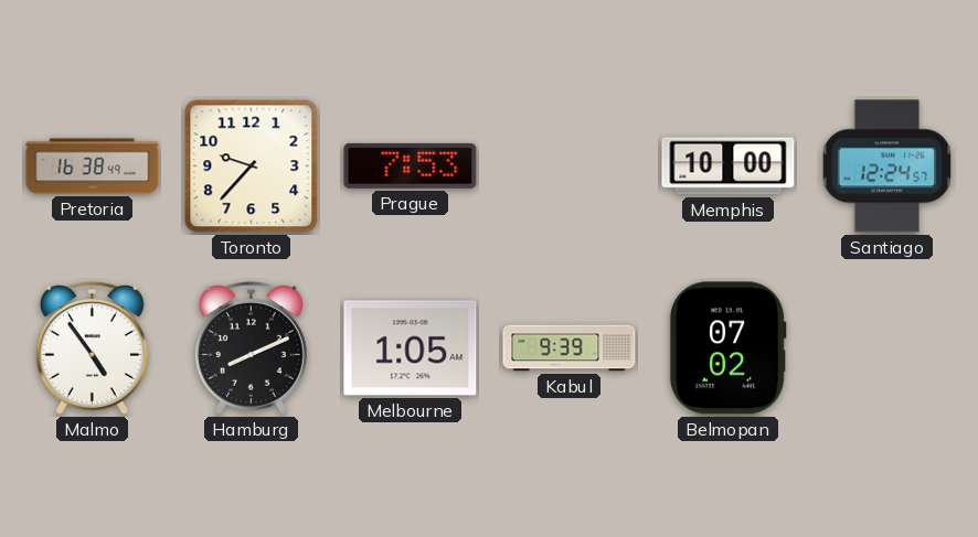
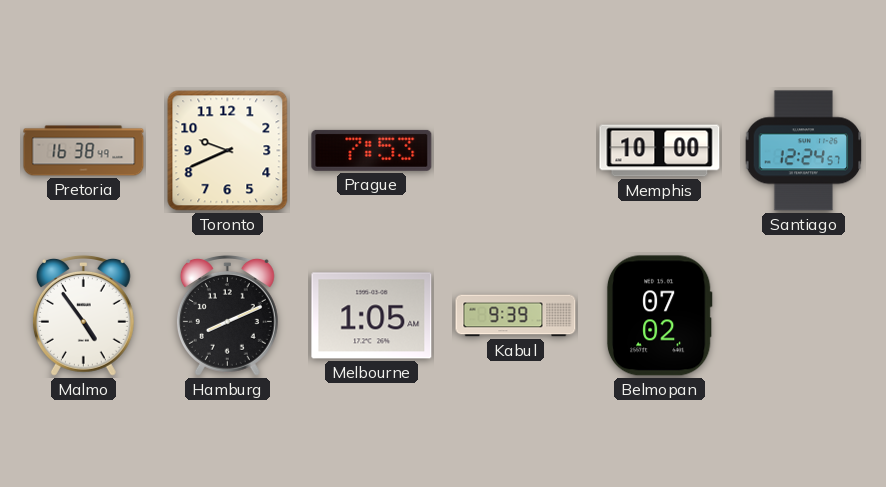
Toronto: 9:37 -> 9:41
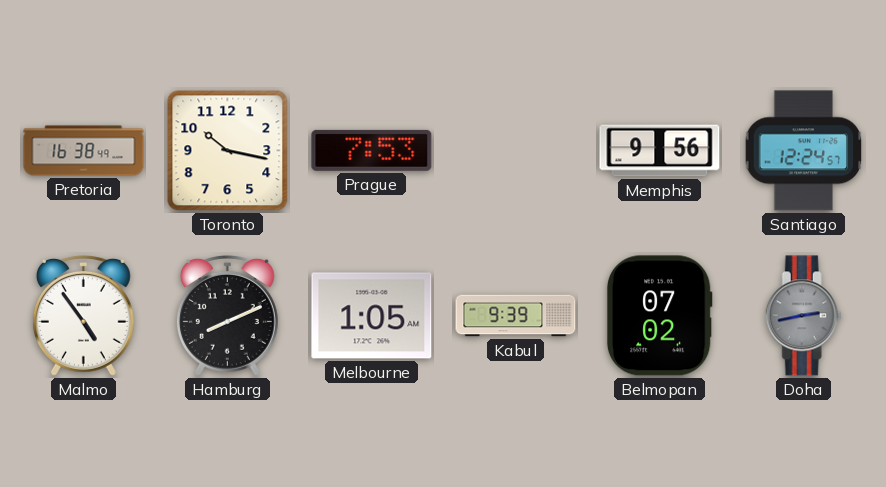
Toronto: 9:41 -> 10:17
Memphis: 10:00 -> 9:56
Doha: none -> 2:43
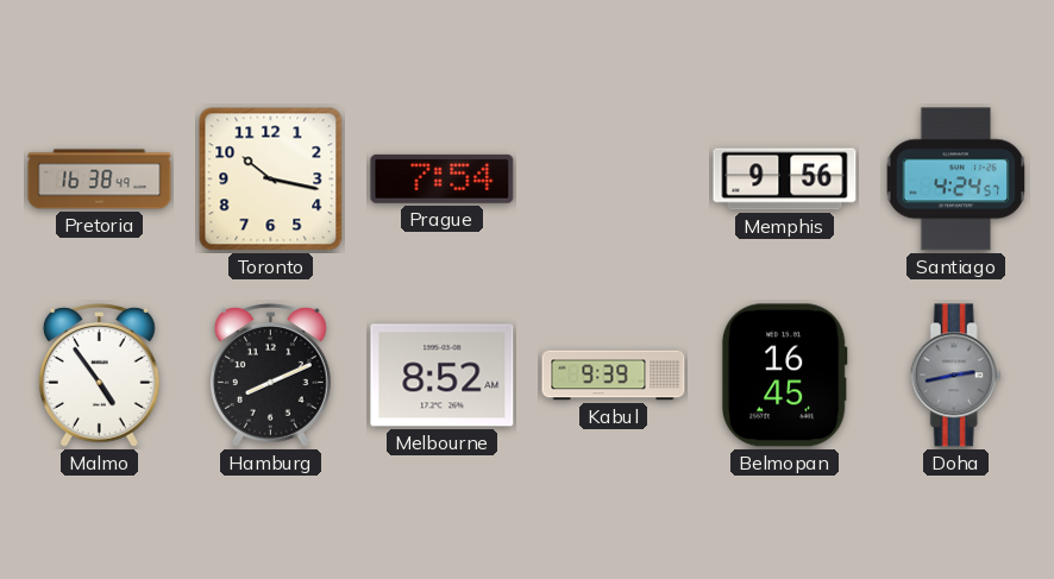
Prague: 7:53 -> 7:54
Santiago: 12:24 -> 4:24
Melbourne: 1:05 -> 8:52
Belmopan: 07:02 -> 16:45
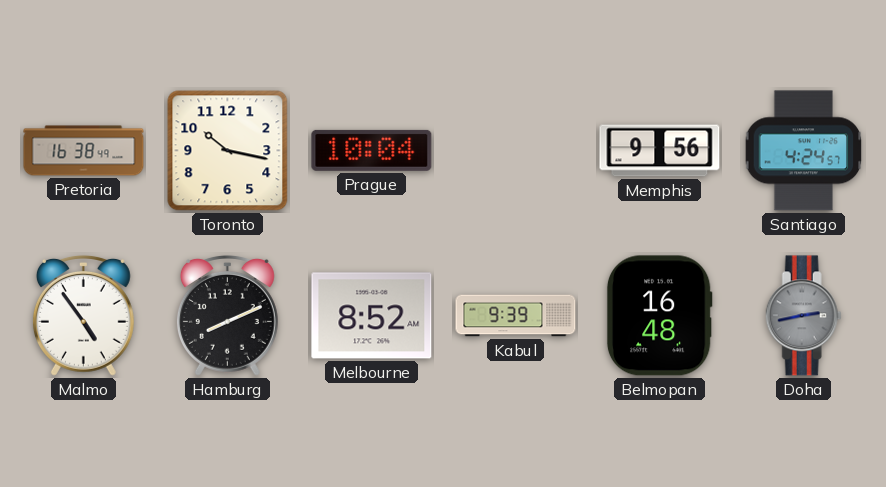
Prague: 7:54 -> 10:04
Belmopan: 16:45 -> 16:48
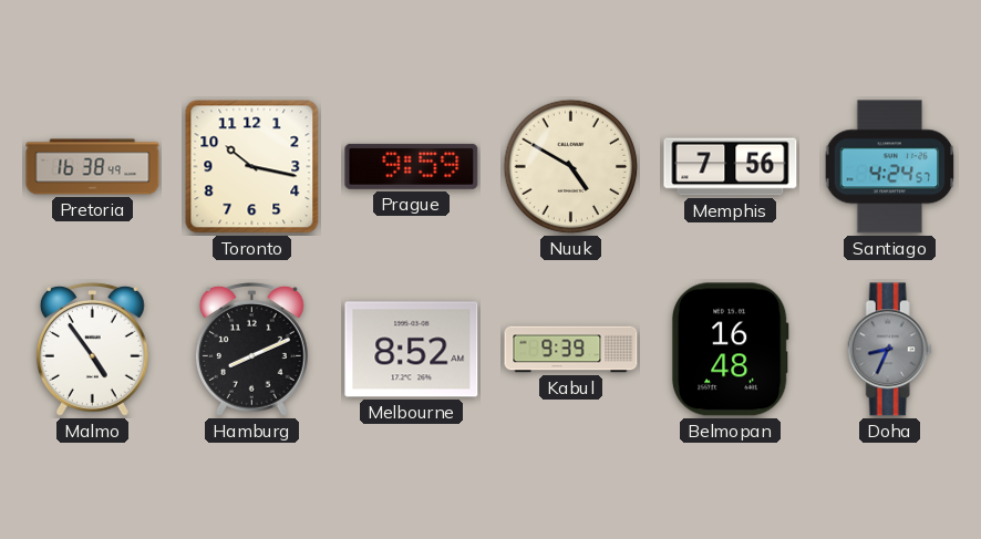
Prague: 10:04 -> 9:59
Nuuk: none -> 4:50
Memphis: 9:56 -> 7:56
Doha: 2:43 -> 8:34
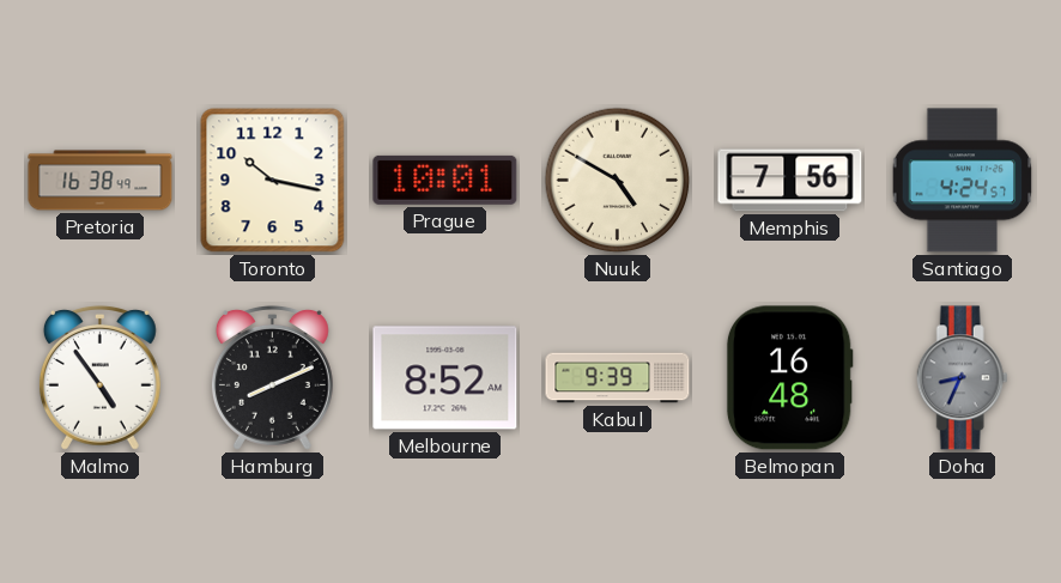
Prague: 9:59 -> 10:01
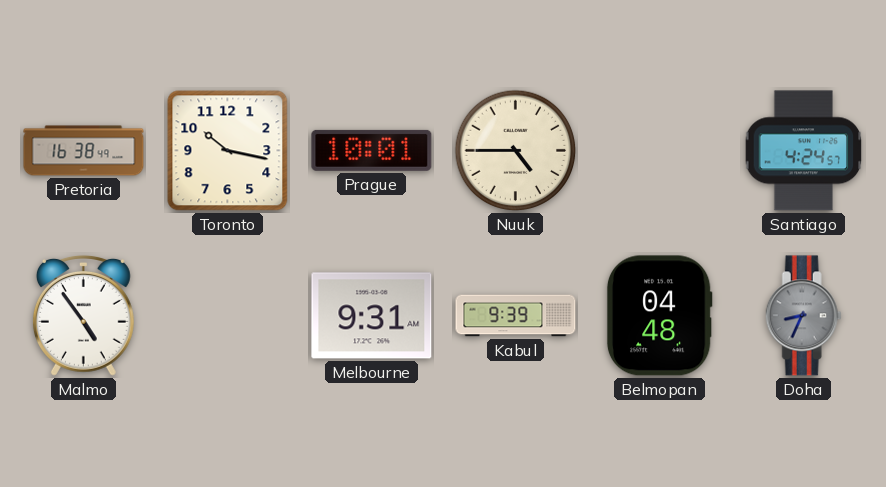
Nuuk: 4:50 -> 4:45
Memphis: 7:56 -> none
Hamburg: 8:11 -> none
Melbourne: 8:52 -> 9:31
Belmopan: 16:48 -> 04:48
